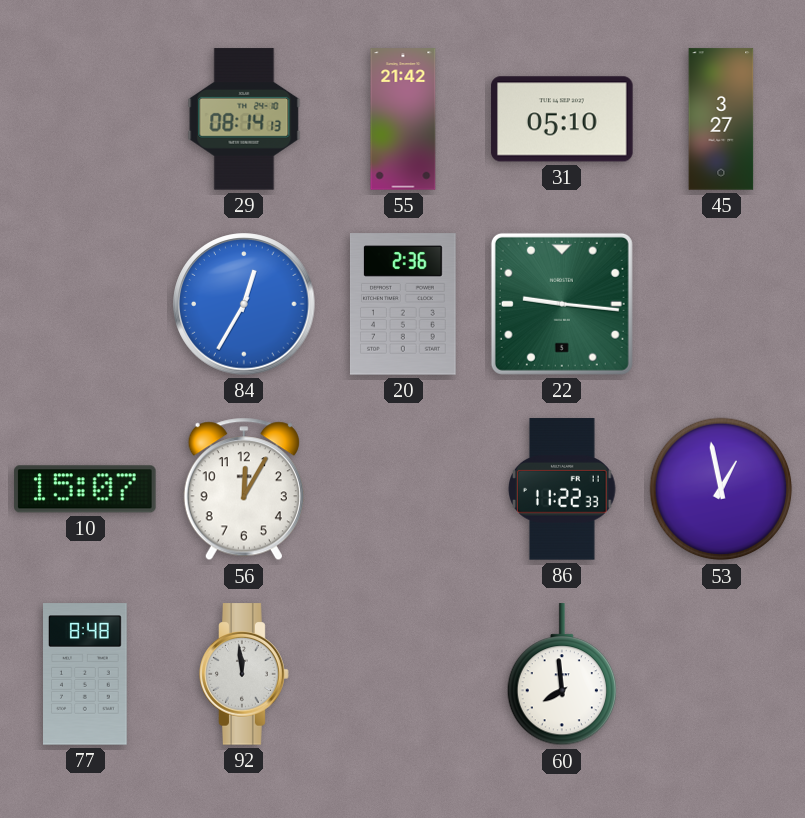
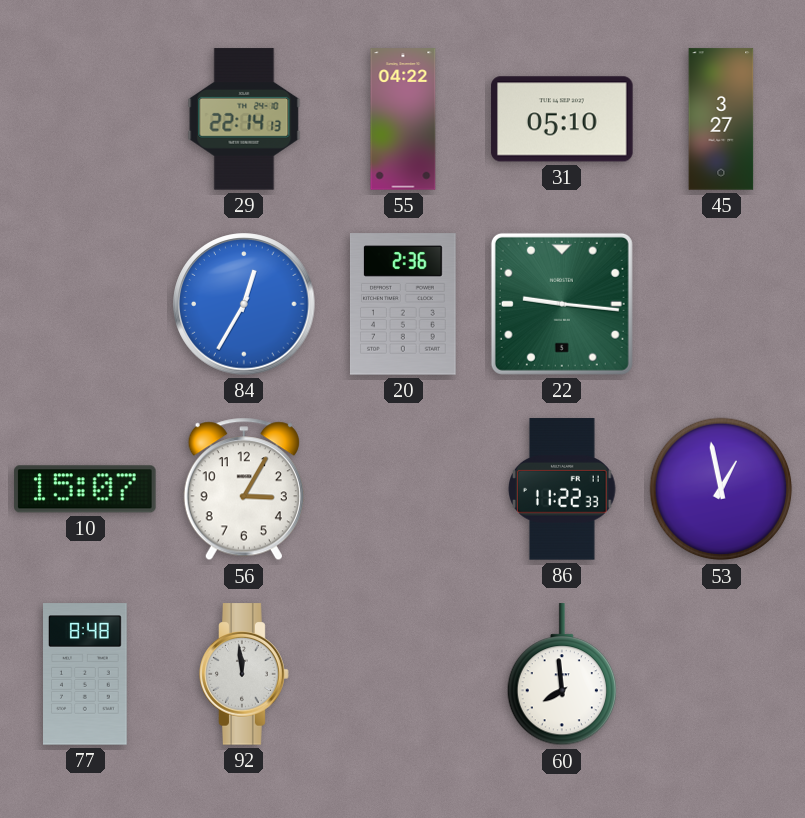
29: 08:14 -> 22:14
55: 21:42 -> 04:22
56: 12:05 -> 3:05
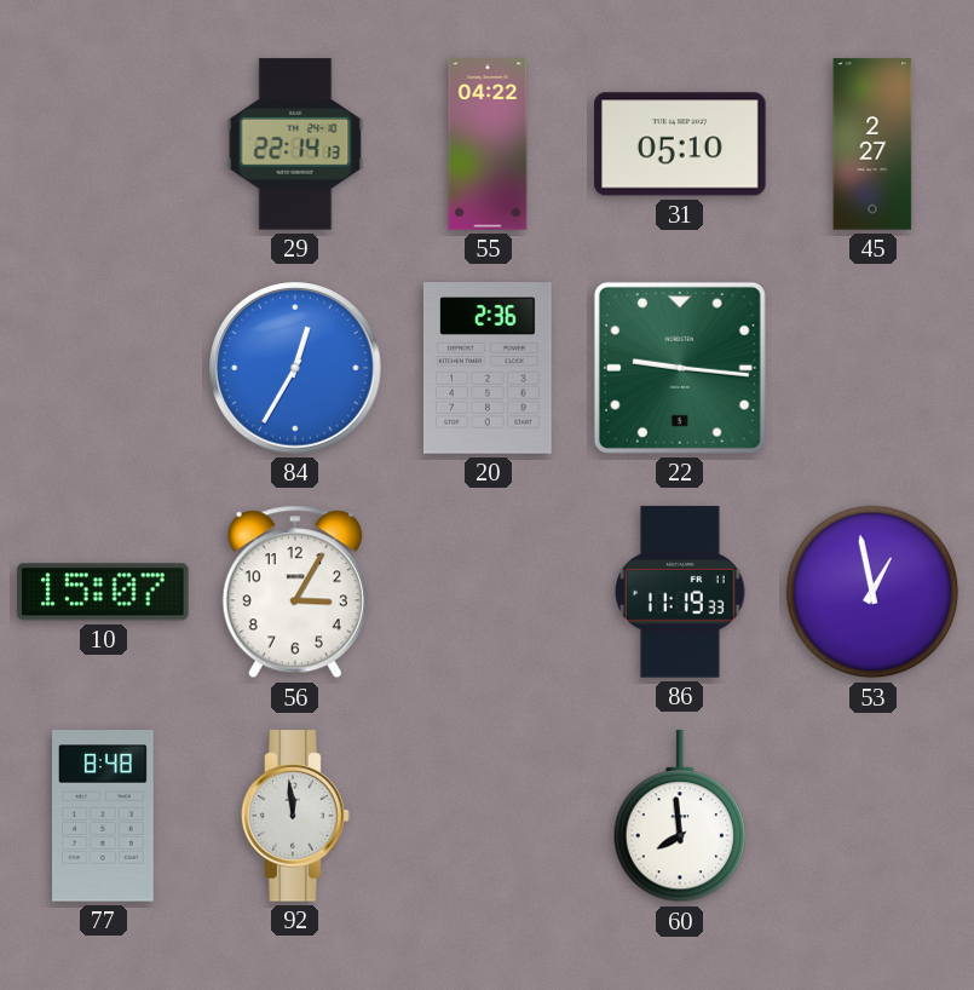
45: 3:27 -> 2:27
86: 11:22 -> 11:19
